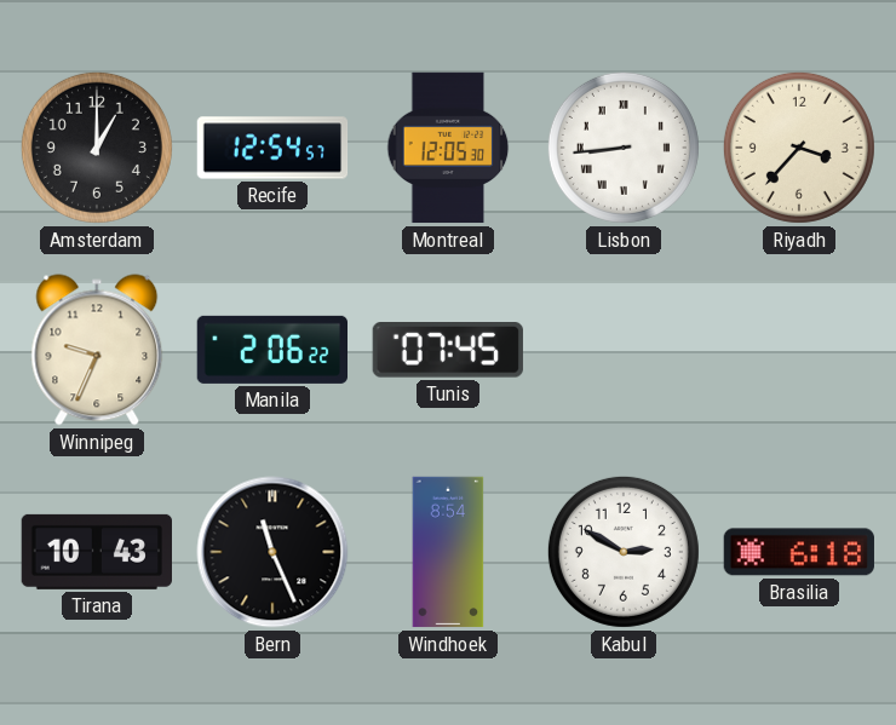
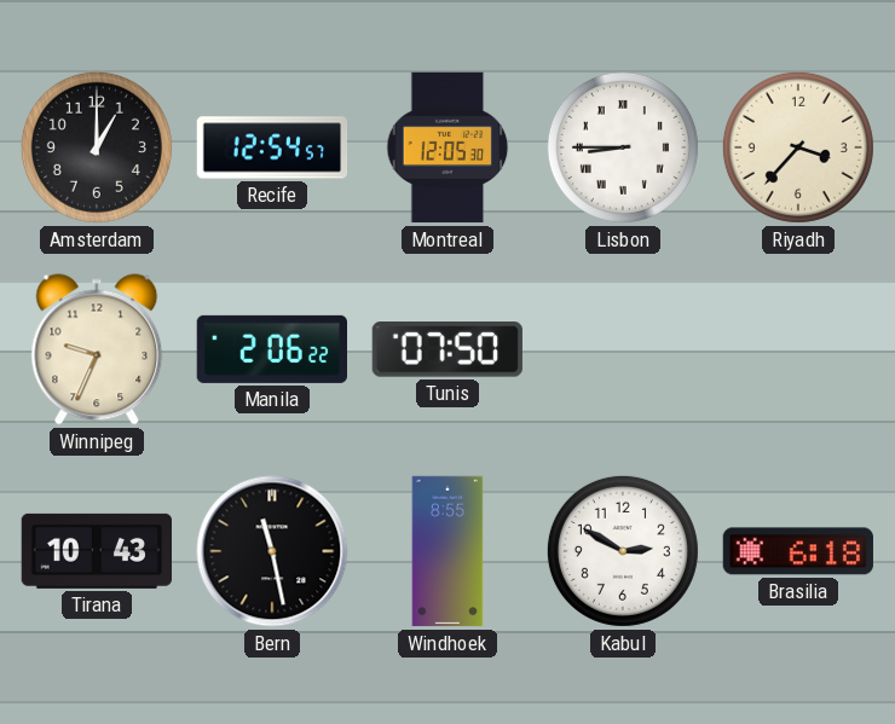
Lisbon: 8:44 -> 8:45
Tunis: 07:45 -> 07:50
Bern: 11:26 -> 11:28
Windhoek: 8:54 -> 8:55
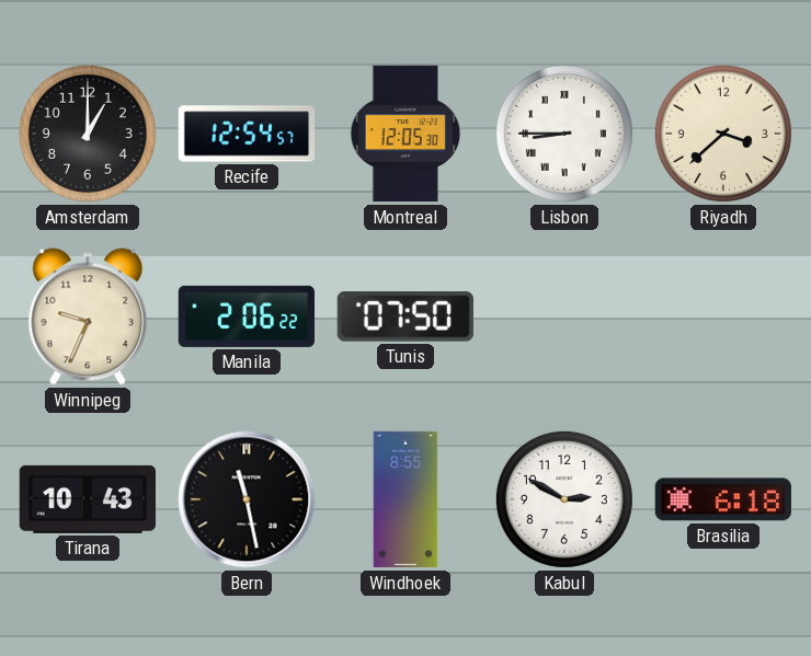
Riyadh: 3:37 -> 3:38
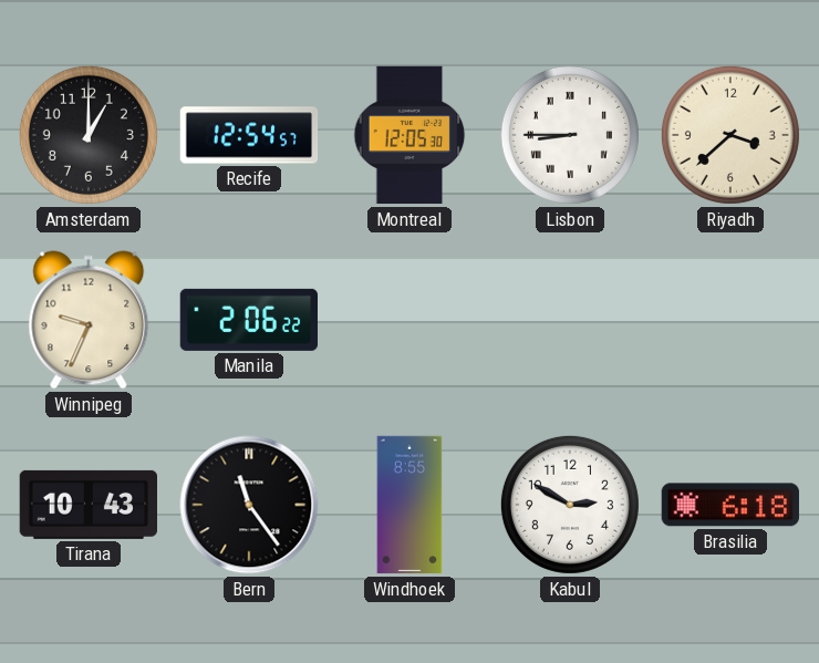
Tunis: 07:50 -> none
Bern: 11:28 -> 11:24
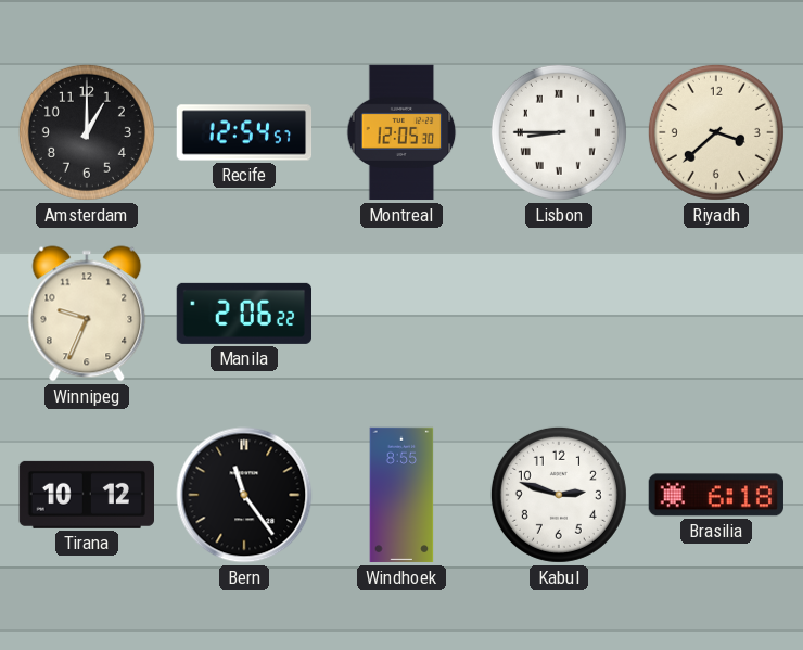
Tirana: 10:43 -> 10:12
Kabul: 2:50 -> 2:48
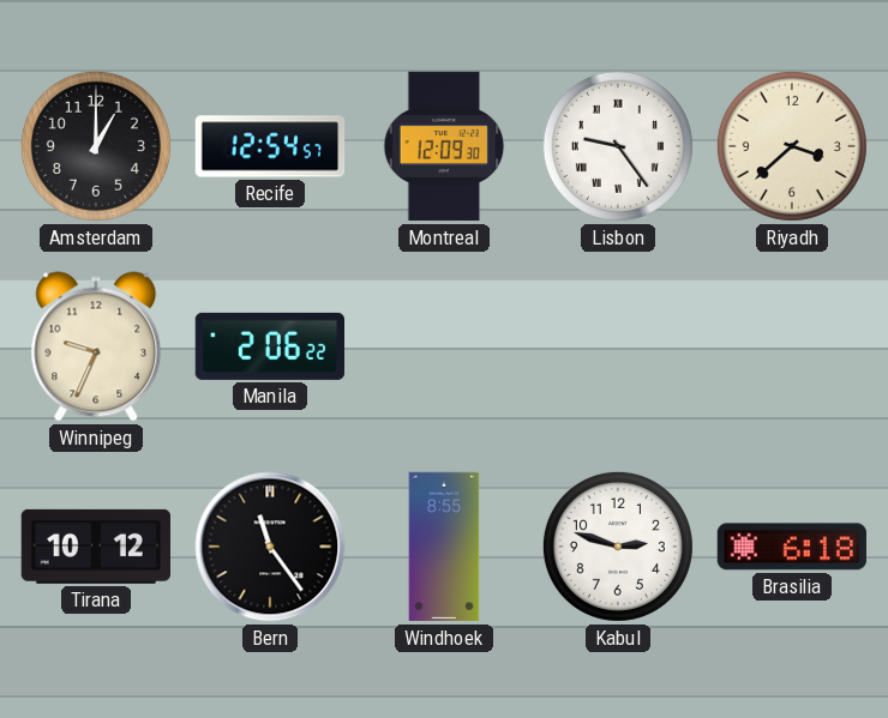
Montreal: 12:05 -> 12:09
Lisbon: 8:45 -> 9:24
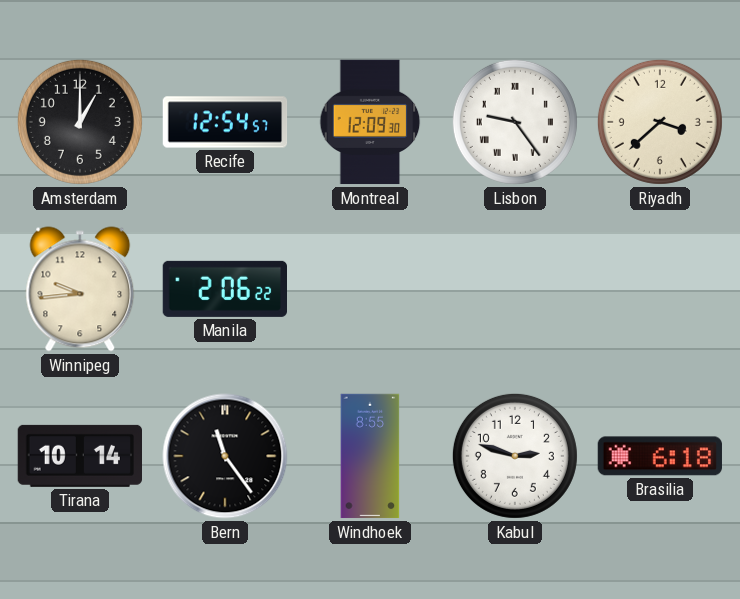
Winnipeg: 9:34 -> 9:44
Tirana: 10:12 -> 10:14
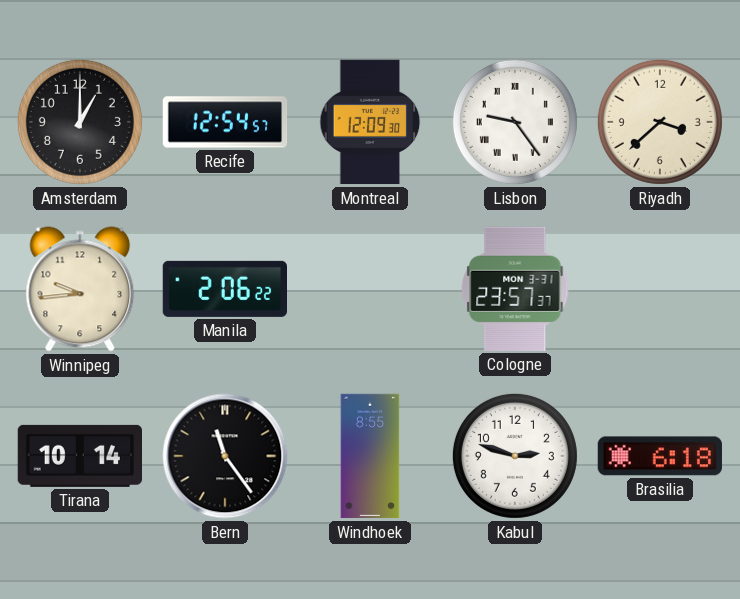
Cologne: none -> 23:57
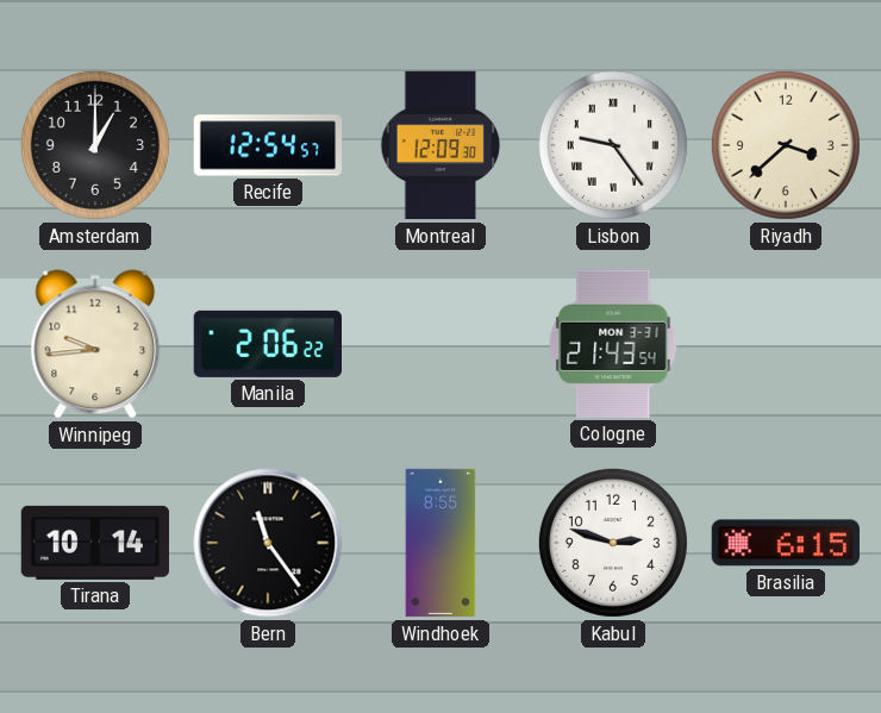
Cologne: 23:57 -> 21:43
Brasilia: 6:18 -> 6:15
